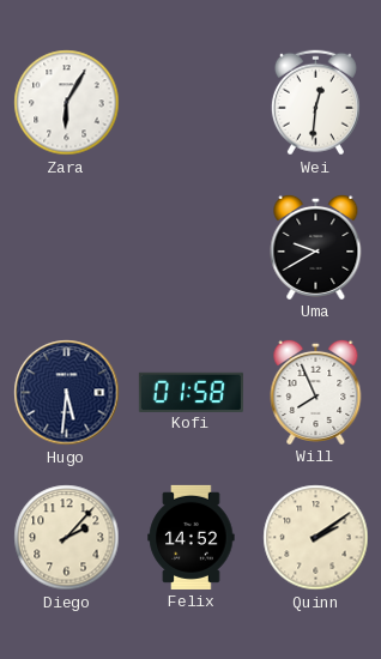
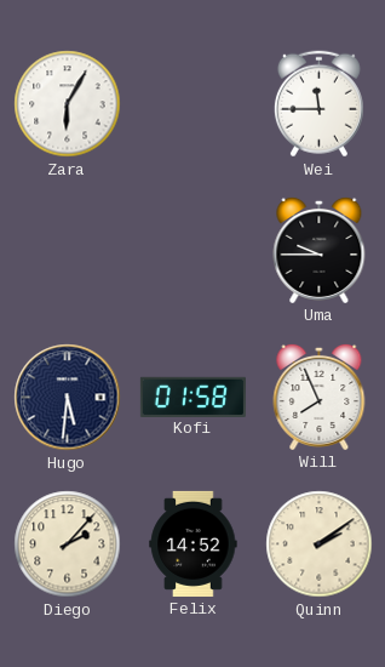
Wei: 12:31 -> 11:45
Uma: 9:40 -> 9:45
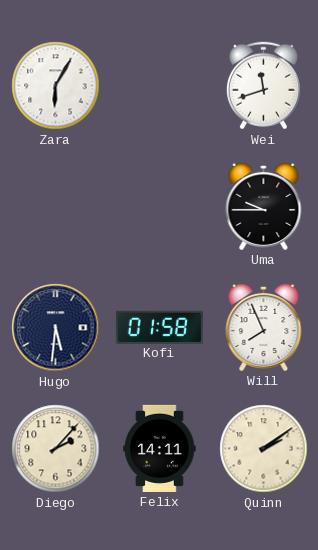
Wei: 11:45 -> 11:42
Felix: 14:52 -> 14:11
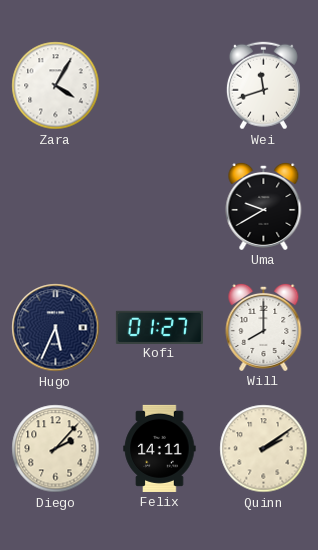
Zara: 6:05 -> 4:05
Uma: 9:45 -> 9:40
Hugo: 5:31 -> 5:34
Kofi: 01:58 -> 01:27
Will: 7:56 -> 8:00
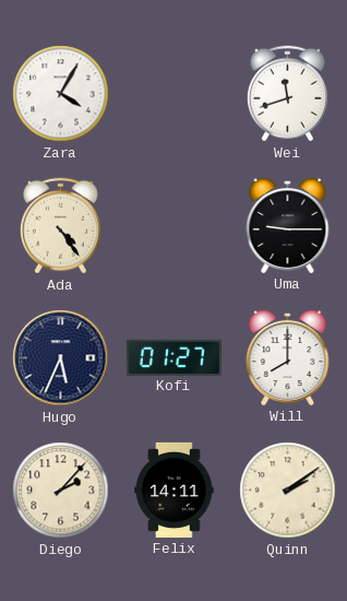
Ada: none -> 4:24
Uma: 9:40 -> 9:15
